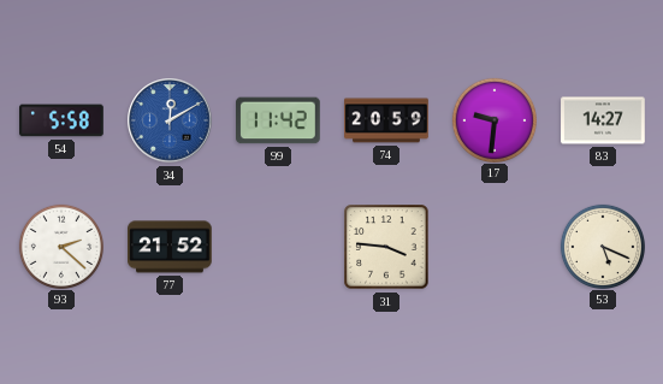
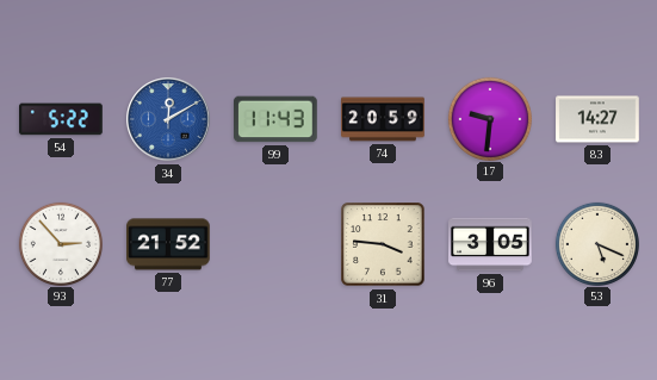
54: 5:58 -> 5:22
99: 11:42 -> 11:43
93: 2:22 -> 2:53
96: none -> 3:05
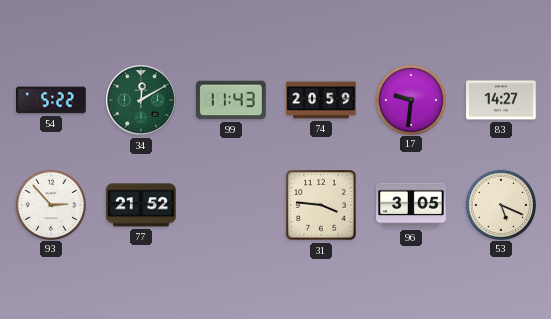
34 dial: blue -> green
